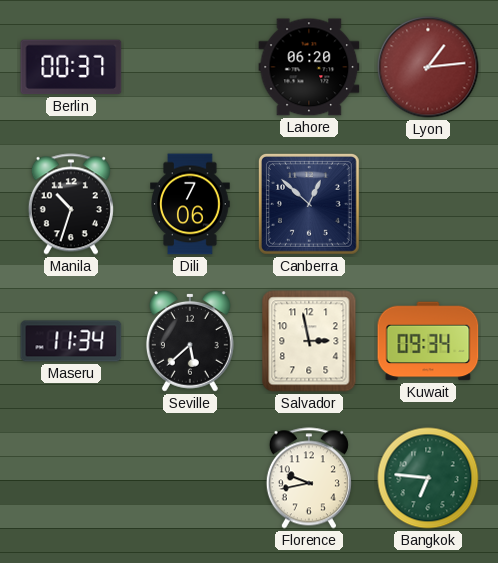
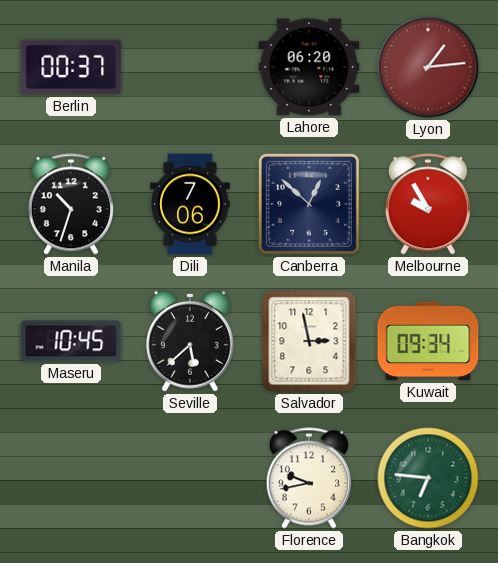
Melbourne: none -> 9:55
Maseru: 11:34 -> 10:45
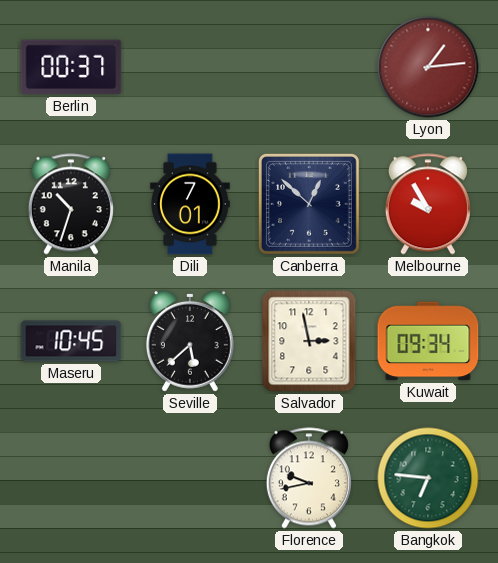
Lahore: 06:20 -> none
Dili: 7:06 -> 7:01
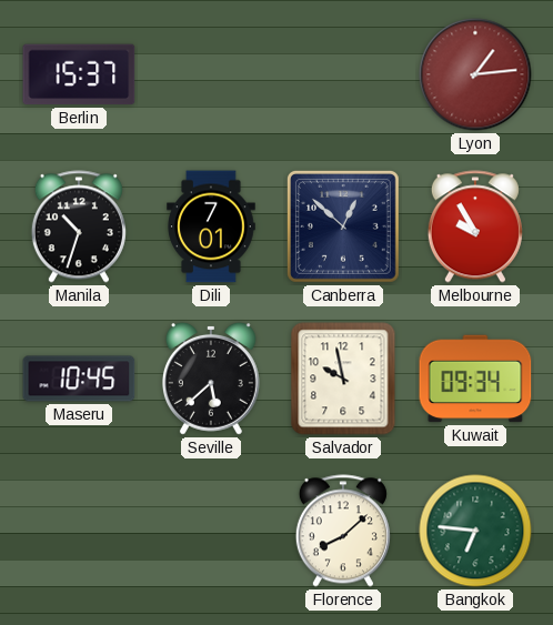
Berlin: 00:37 -> 15:37
Salvador: 2:58 -> 9:58
Florence: 9:43 -> 8:08
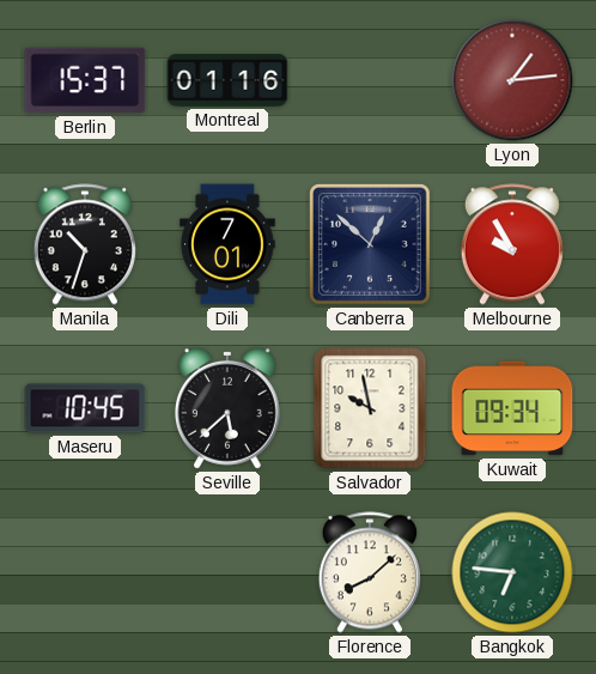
Montreal: none -> 01:16
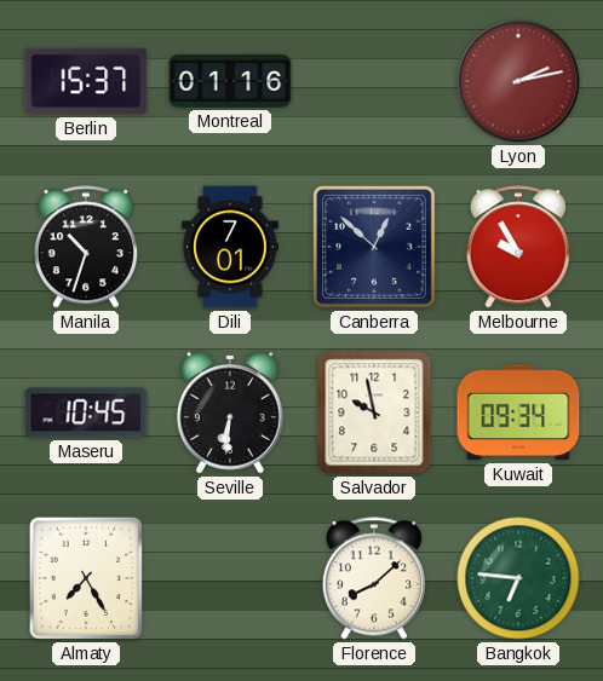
Lyon: 1:14 -> 2:13
Seville: 5:38 -> 6:31
Almaty: none -> 7:25
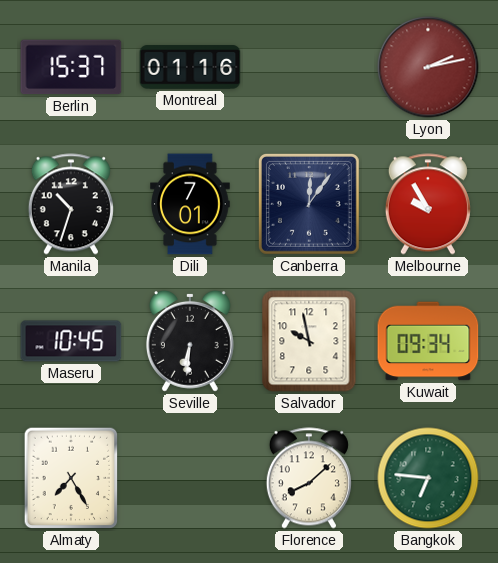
Canberra: 12:52 -> 12:06
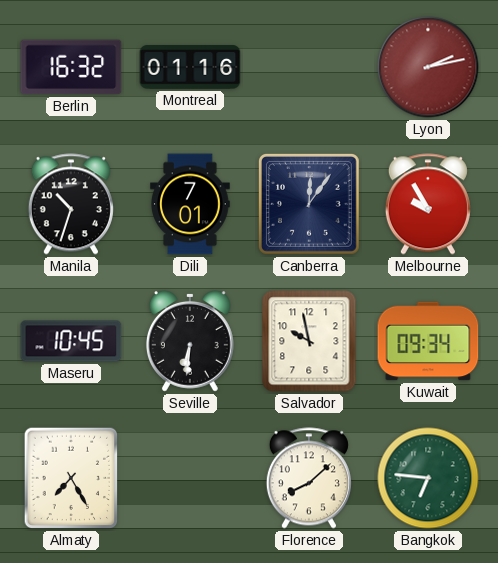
Berlin: 15:37 -> 16:32
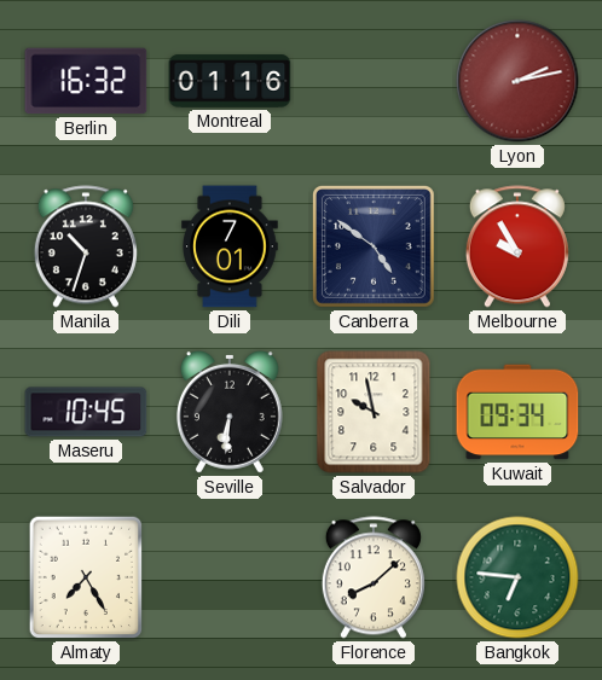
Canberra: 12:06 -> 4:51
